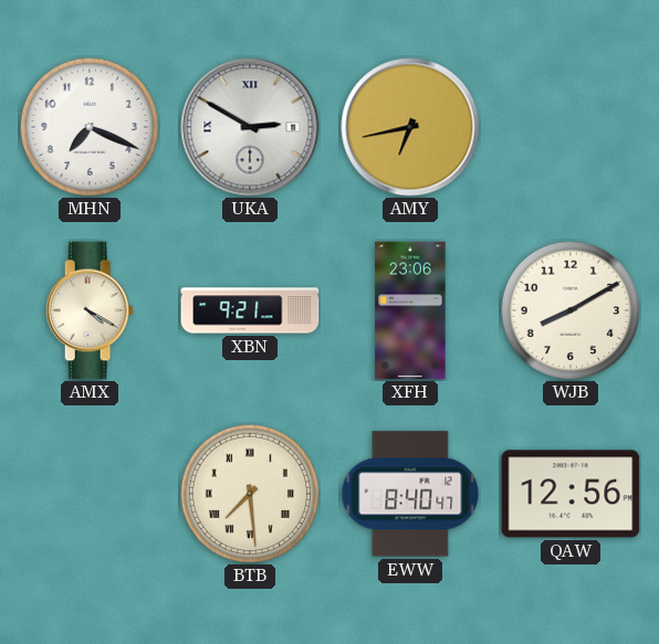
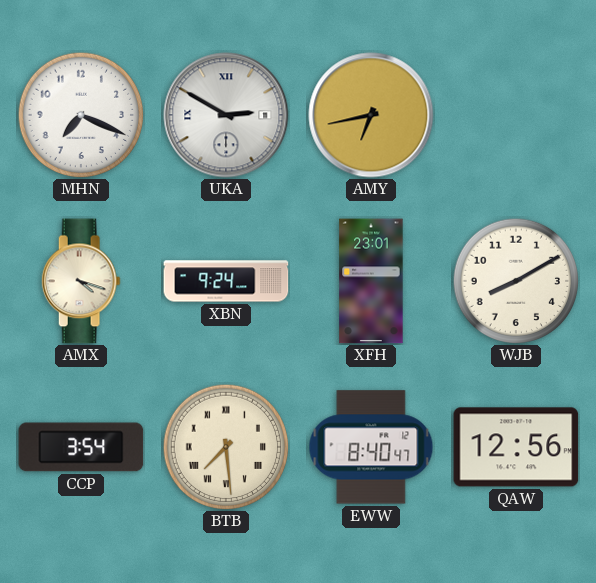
AMX: 4:20 -> 4:18
XBN: 9:21 -> 9:24
XFH: 23:06 -> 23:01
CCP: none -> 3:54
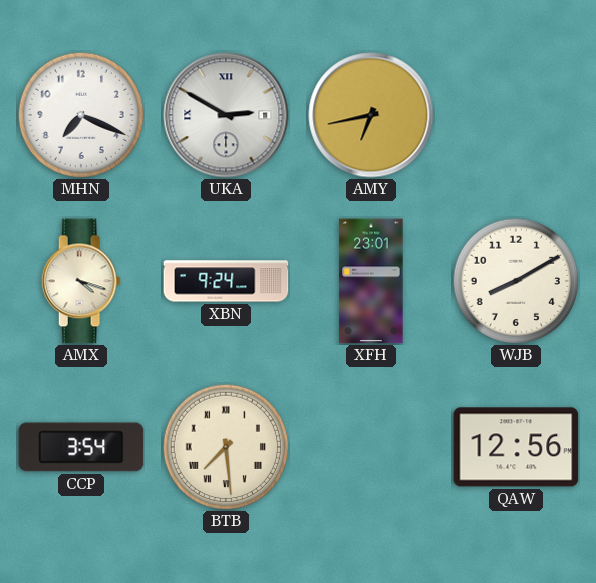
EWW: 8:40 -> none
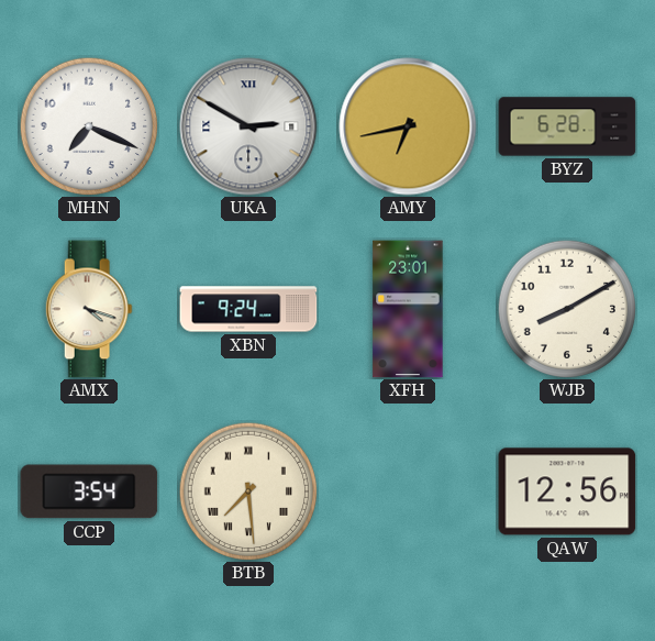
BYZ: none -> 6:28
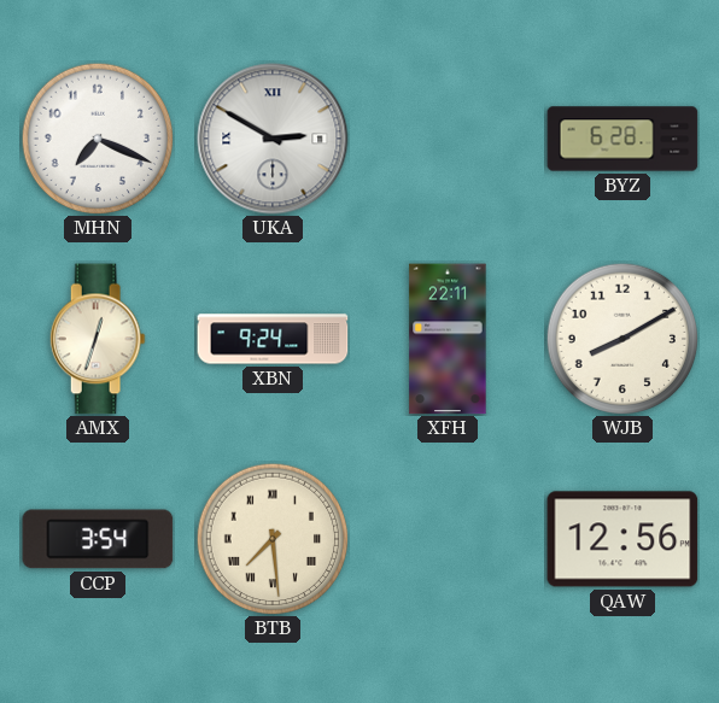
AMY: 6:43 -> none
AMX: 4:18 -> 12:33
XFH: 23:01 -> 22:11
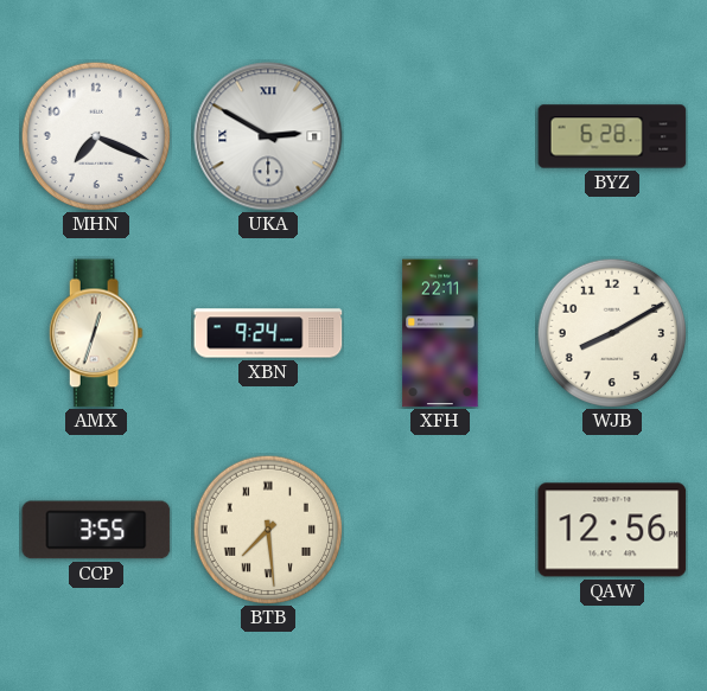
CCP: 3:54 -> 3:55
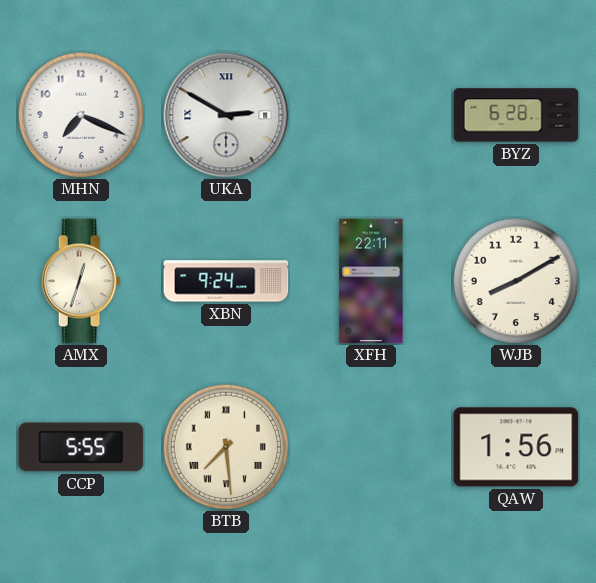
CCP: 3:55 -> 5:55
QAW: 12:56 -> 1:56
